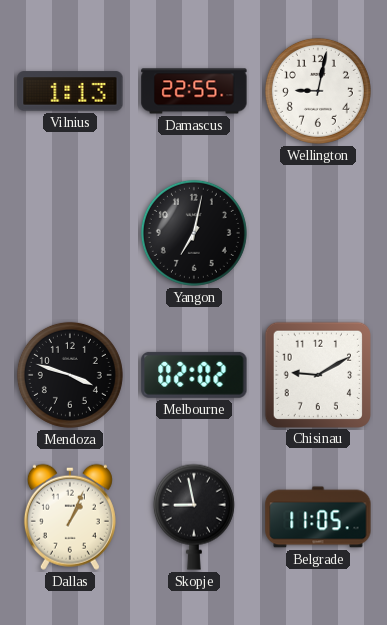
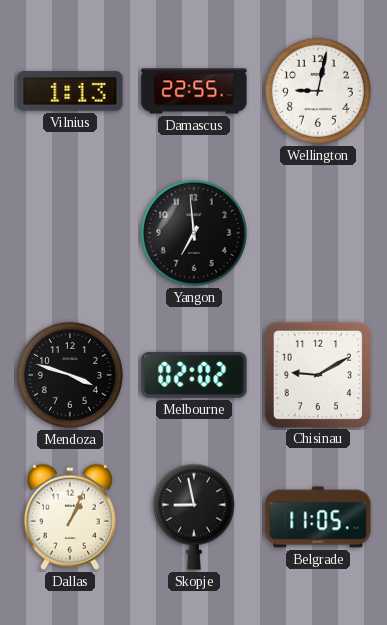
Yangon: 7:02 -> 6:59
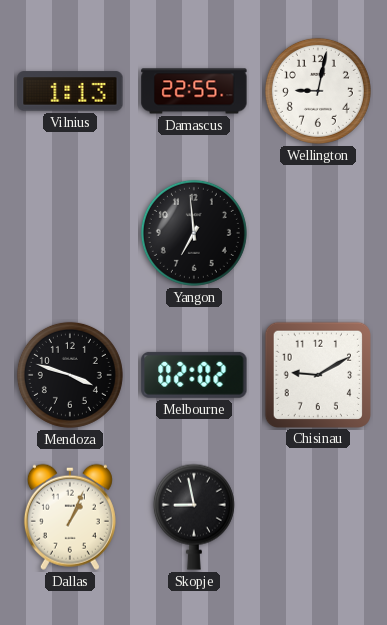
Belgrade: 11:05 -> none
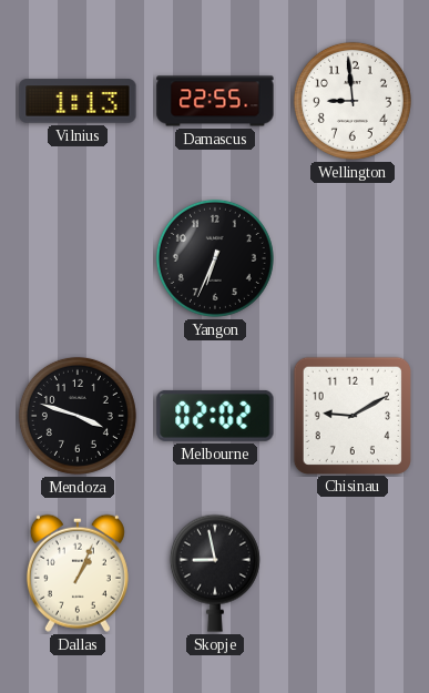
Wellington: 9:02 -> 8:59
Yangon: 6:59 -> 6:34
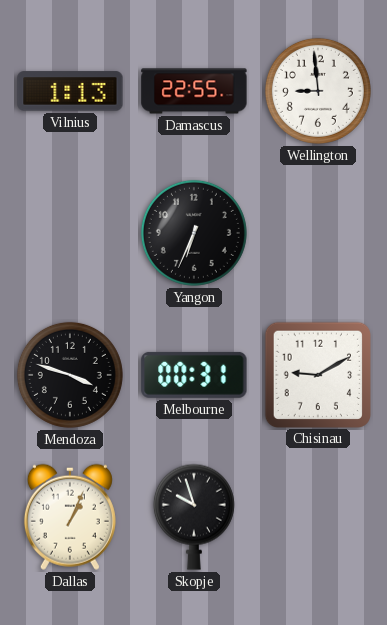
Melbourne: 02:02 -> 00:31
Skopje: 8:58 -> 9:57
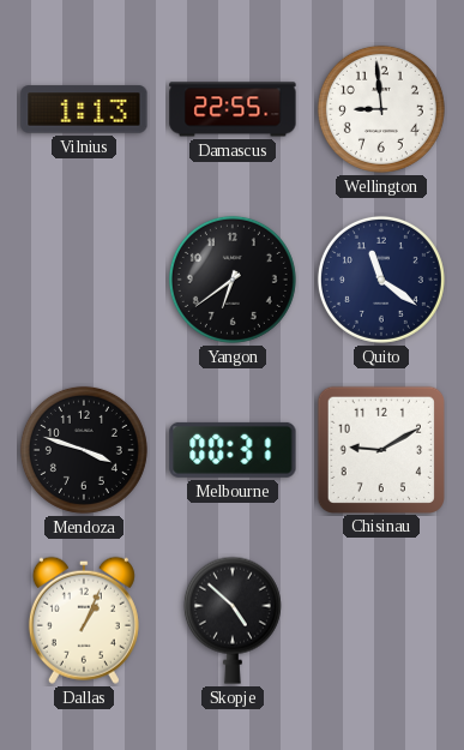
Yangon: 6:34 -> 6:39
Quito: none -> 11:21
Skopje: 9:57 -> 4:52
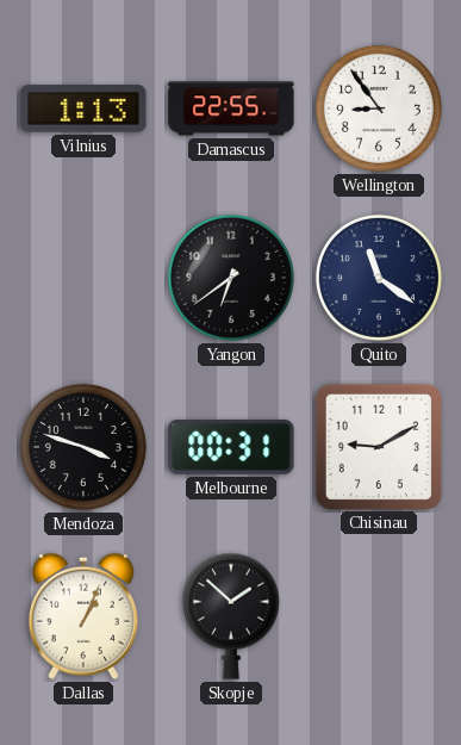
Wellington: 8:59 -> 8:54
Skopje: 4:52 -> 1:52
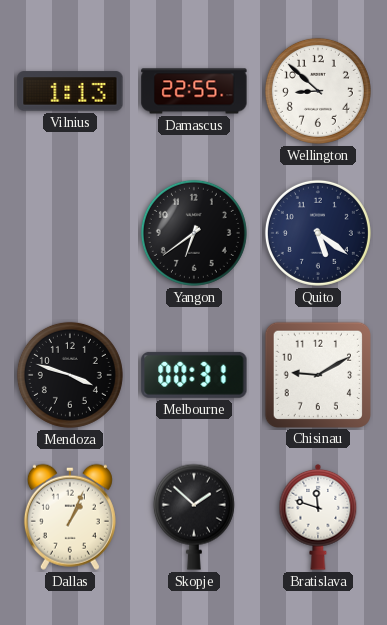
Wellington: 8:54 -> 8:52
Quito: 11:21 -> 5:21
Bratislava: none -> 11:48
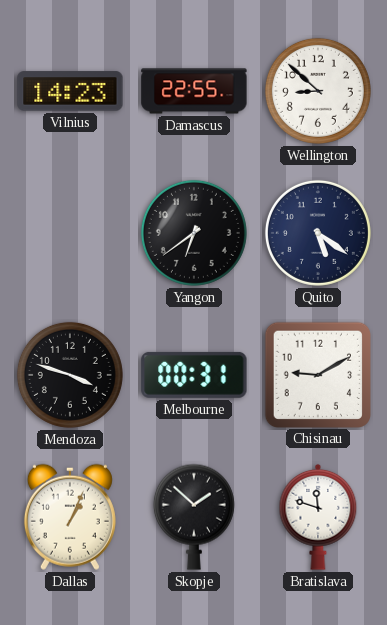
Vilnius: 1:13 -> 14:23
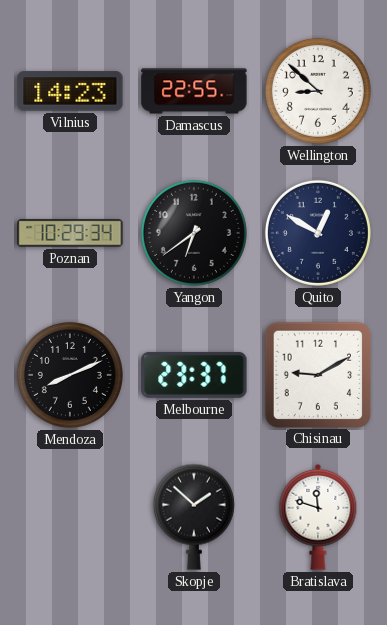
Poznan: none -> 10:29
Quito: 5:21 -> 12:50
Mendoza: 3:48 -> 8:11
Melbourne: 00:31 -> 23:37
Dallas: 1:04 -> none
